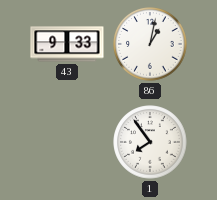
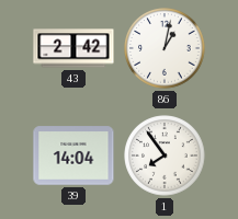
43: 9:33 -> 2:42
39: none -> 14:04
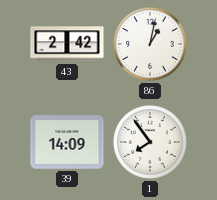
39: 14:04 -> 14:09
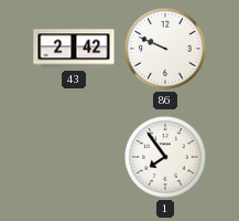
86: 1:02 -> 9:49
39: 14:09 -> none
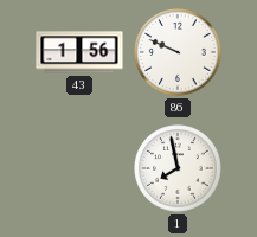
43: 2:42 -> 1:56
1: 7:54 -> 7:58
